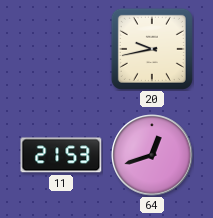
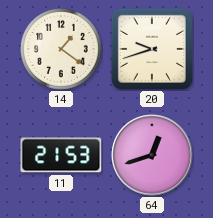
14: none -> 1:21
20: 9:43 -> 9:42
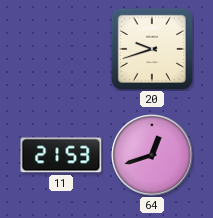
14: 1:21 -> none
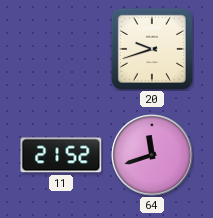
11: 21:53 -> 21:52
64: 12:42 -> 11:42
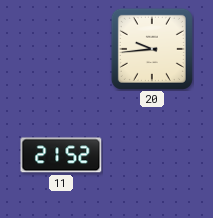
20: 9:42 -> 9:44
64: 11:42 -> none
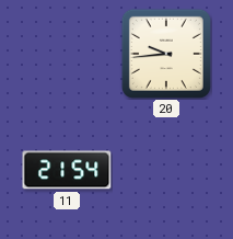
11: 21:52 -> 21:54
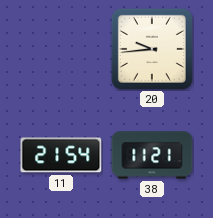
38: none -> 11:21
